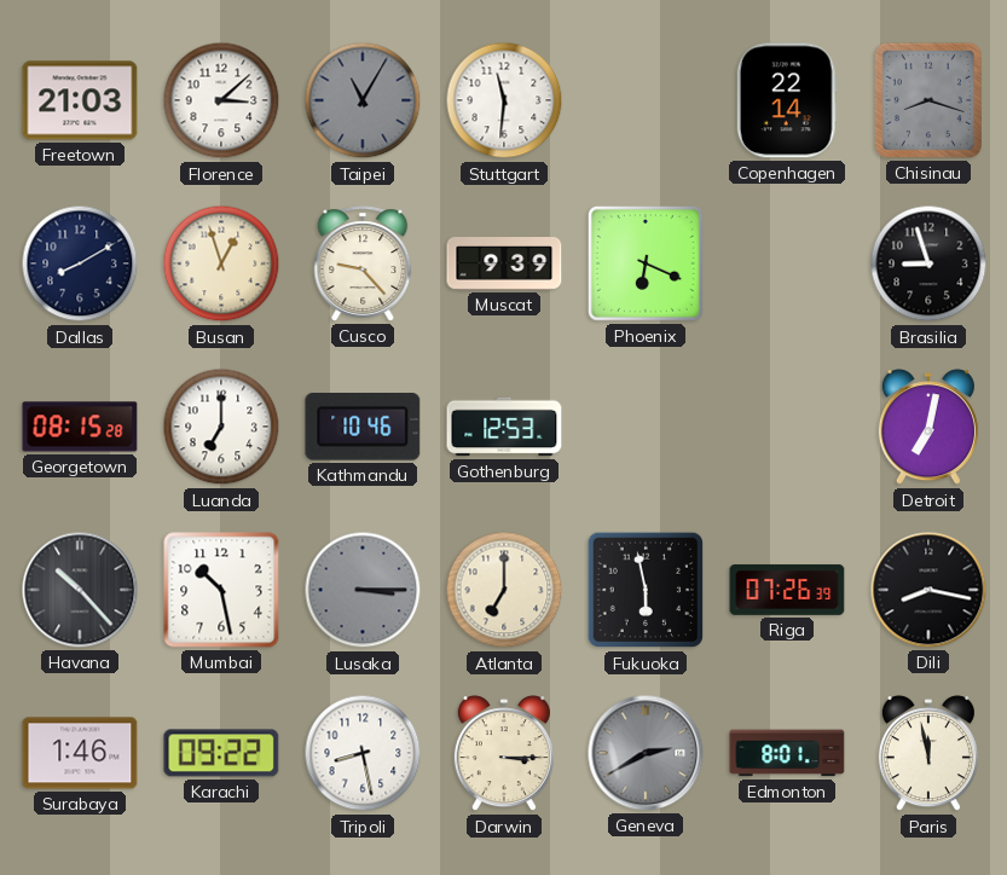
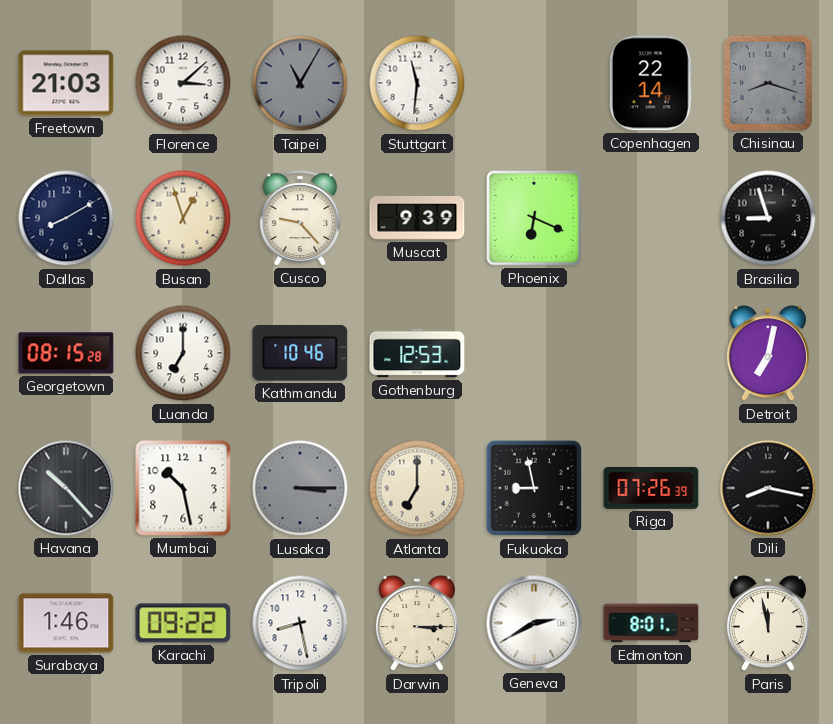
Fukuoka: 5:58 -> 8:58
Geneva dial: grey -> white
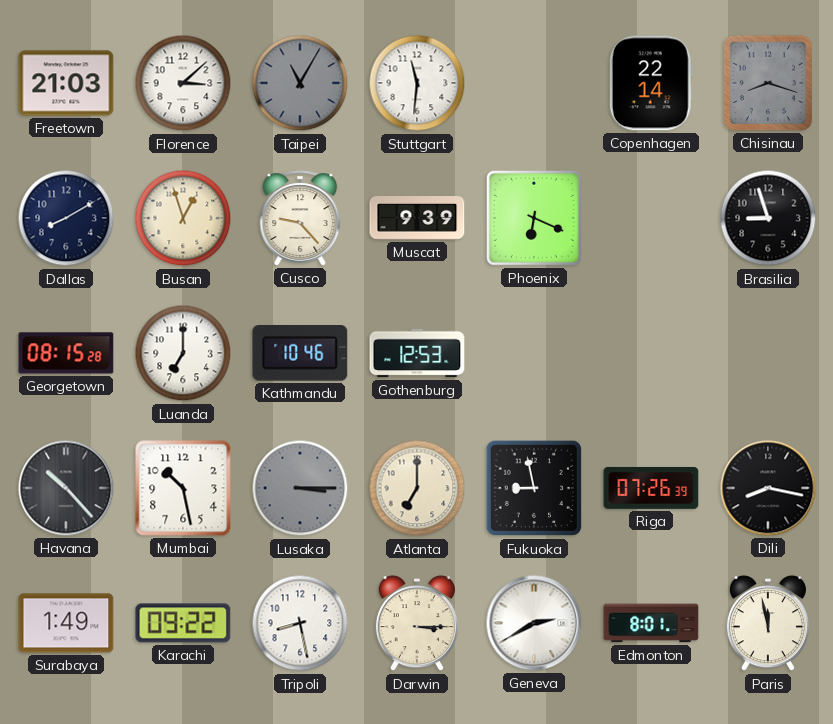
Detroit: 7:02 -> none
Surabaya: 1:46 -> 1:49
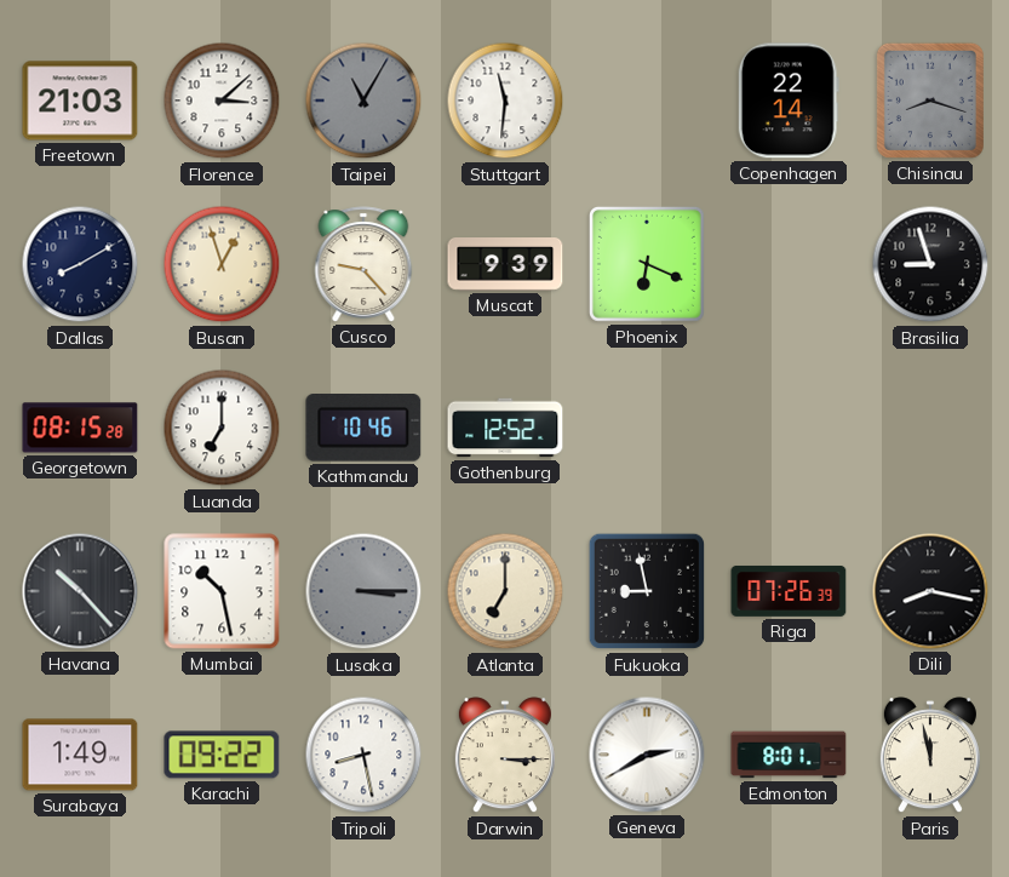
Gothenburg: 12:53 -> 12:52
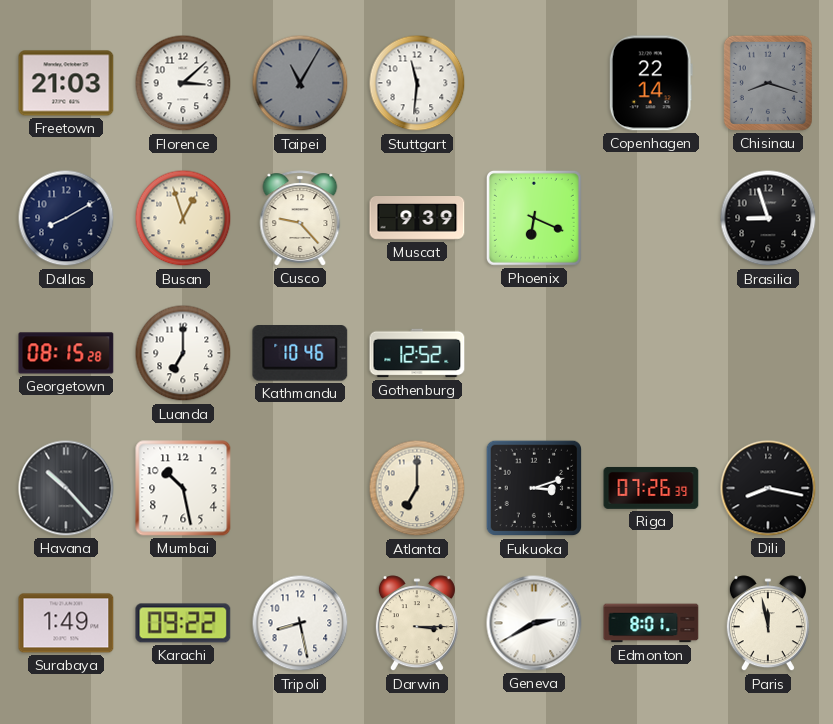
Lusaka: 3:15 -> none
Fukuoka: 8:58 -> 3:12
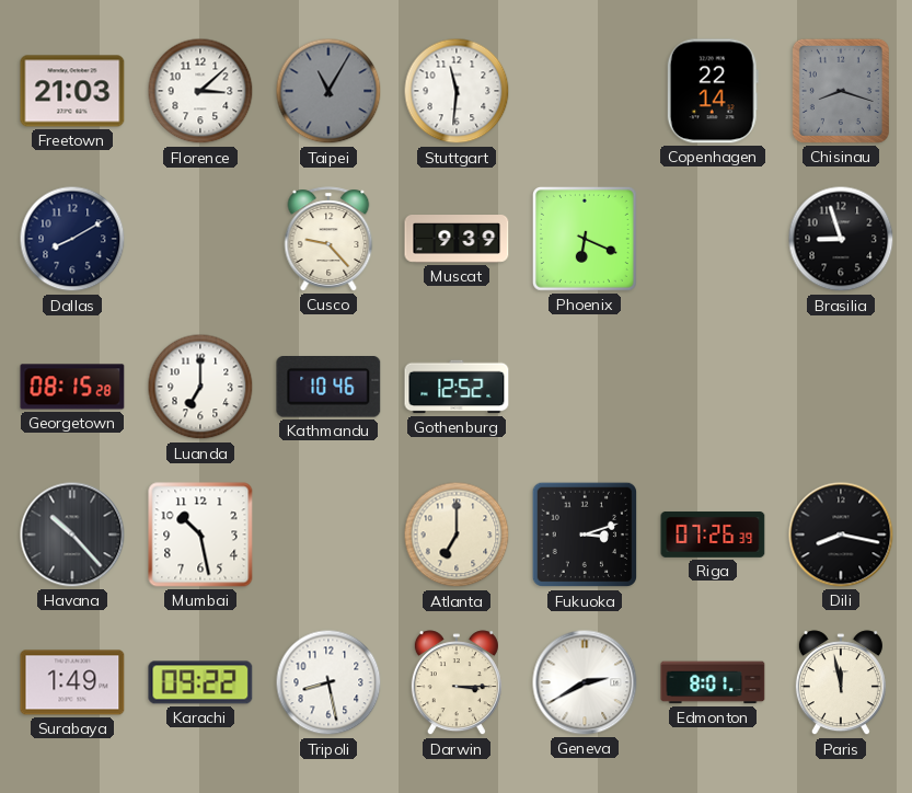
Busan: 12:57 -> none
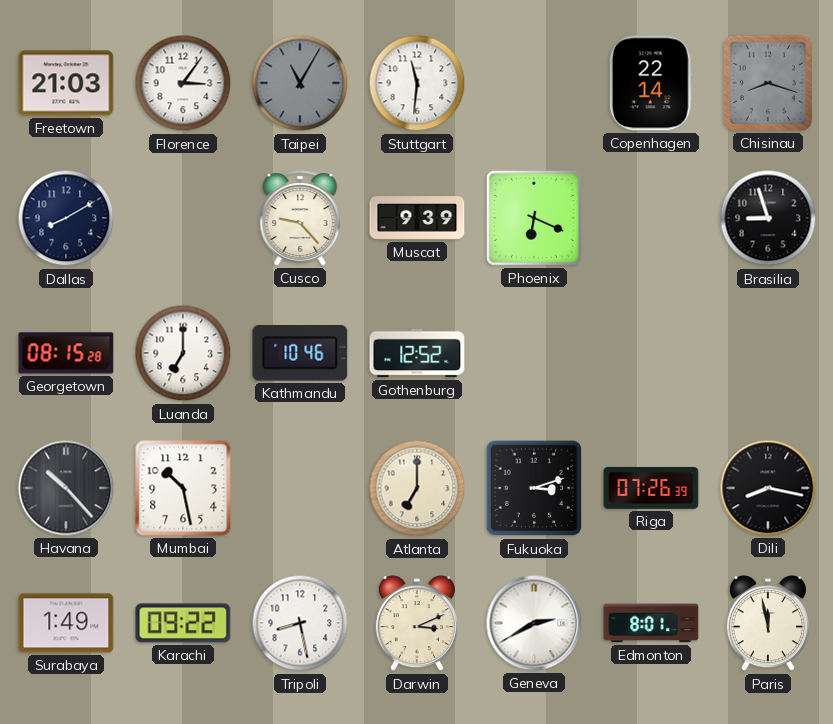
Florence: 3:08 -> 3:06
Darwin: 3:15 -> 3:11
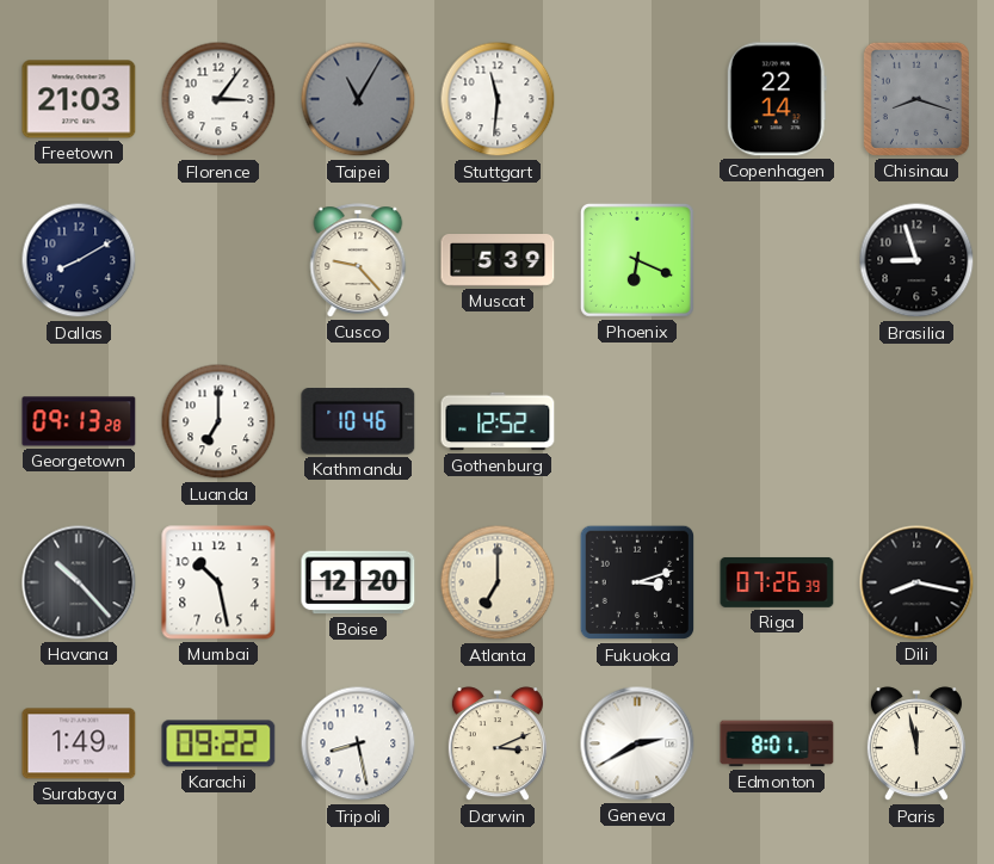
Muscat: 9:39 -> 5:39
Georgetown: 08:15 -> 09:13
Boise: none -> 12:20
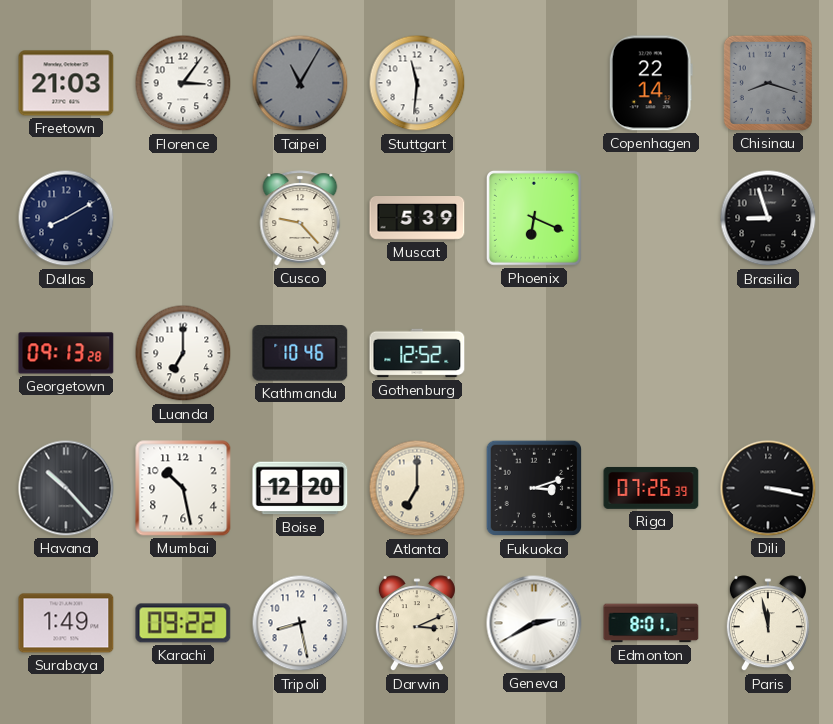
Dili: 8:17 -> 3:17
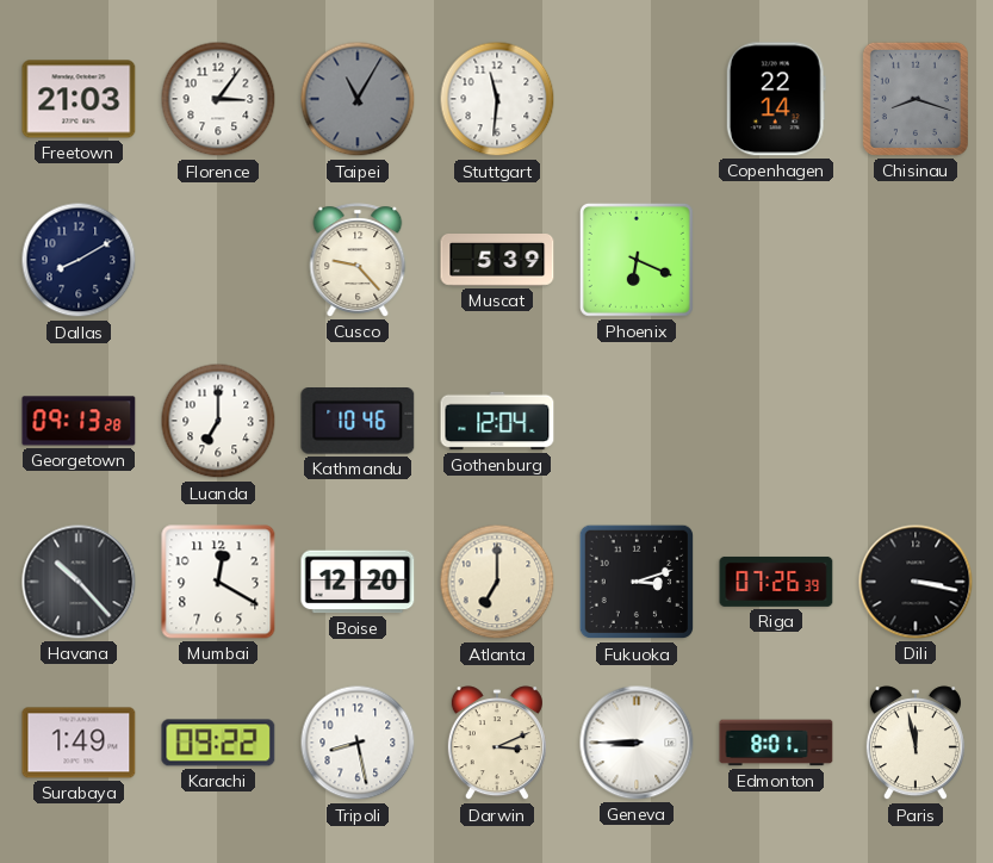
Brasilia: 8:57 -> none
Gothenburg: 12:52 -> 12:04
Mumbai: 10:28 -> 12:20
Geneva: 2:40 -> 8:45
